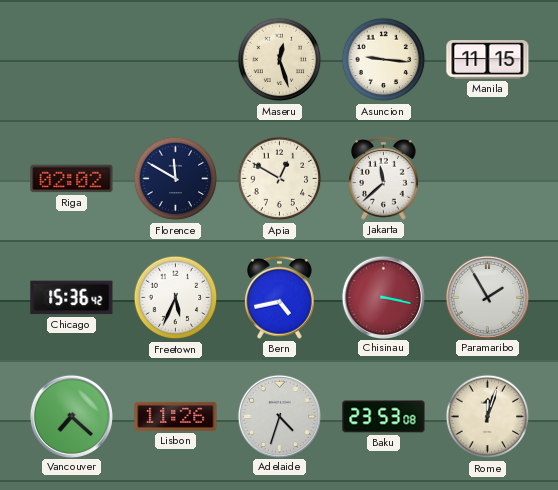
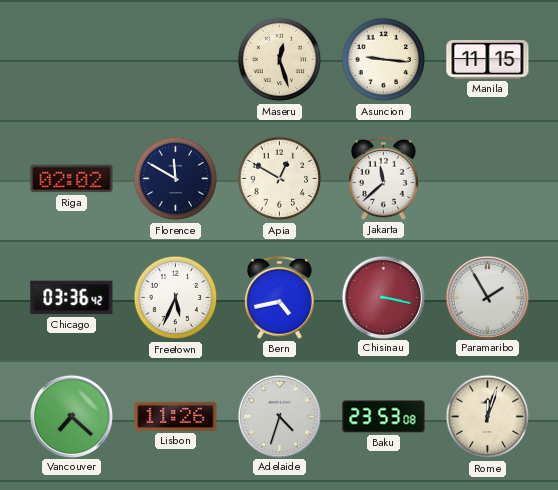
Chicago: 15:36 -> 03:36
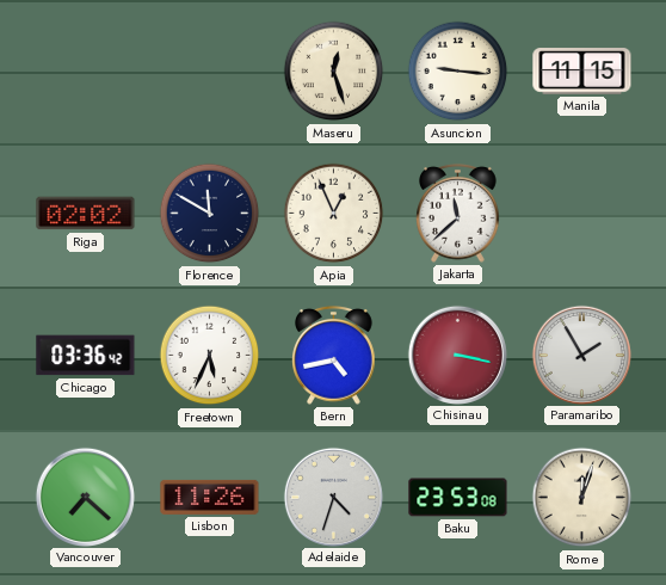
Apia: 12:50 -> 12:56
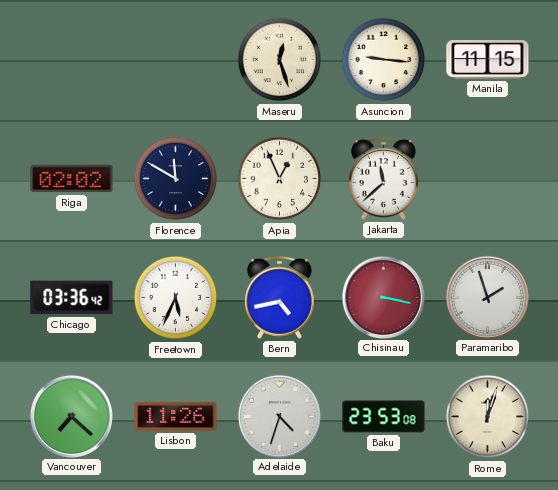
Paramaribo: 1:55 -> 1:57
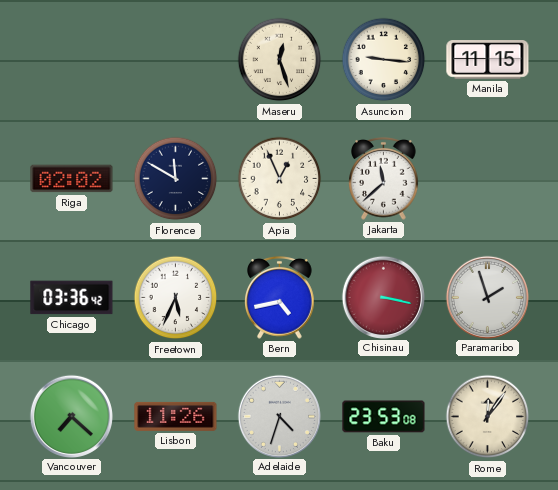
Rome: 12:03 -> 12:06
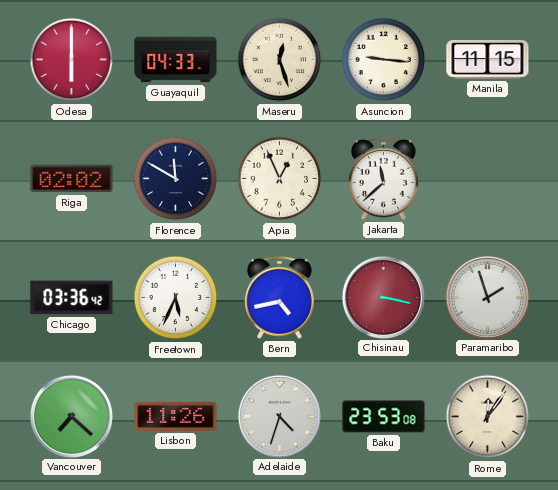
Odesa: none -> 6:00
Guayaquil: none -> 04:33
